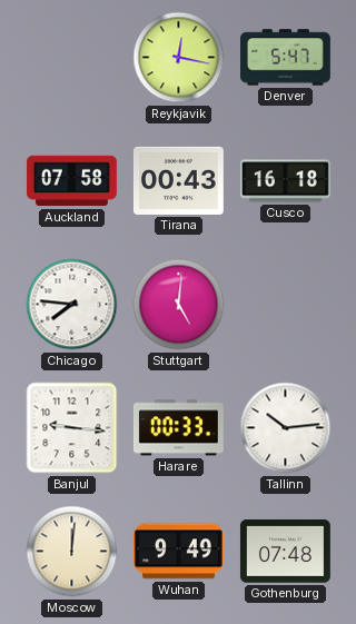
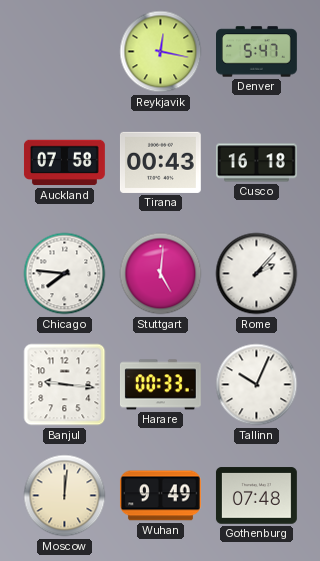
Rome: none -> 2:07
Tallinn: 10:14 -> 10:04
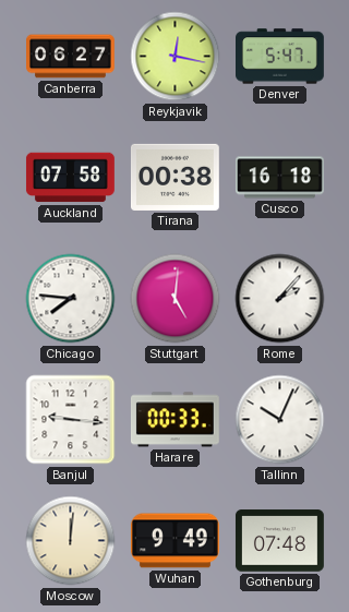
Canberra: none -> 06:27
Tirana: 00:43 -> 00:38
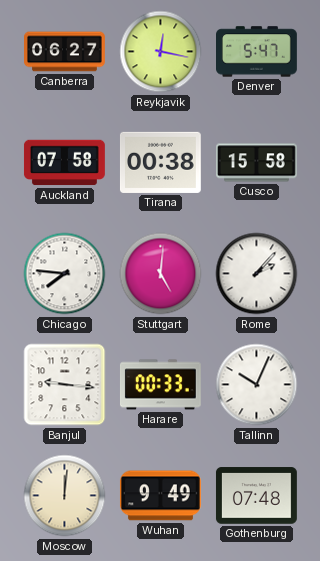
Cusco: 16:18 -> 15:58
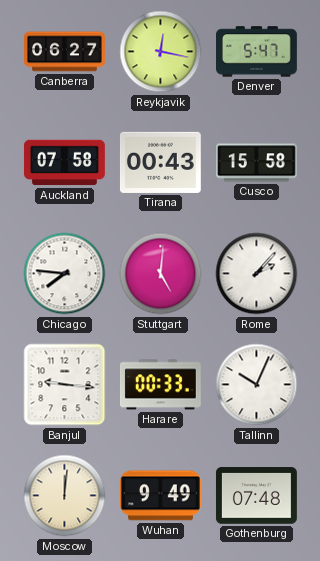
Tirana: 00:38 -> 00:43
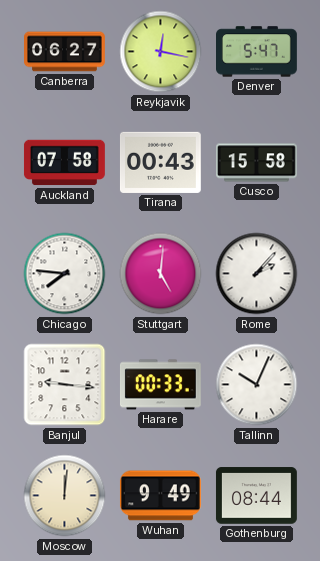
Gothenburg: 07:48 -> 08:44
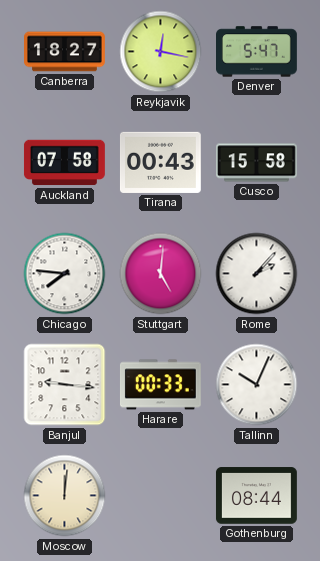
Canberra: 06:27 -> 18:27
Wuhan: 9:49 -> none
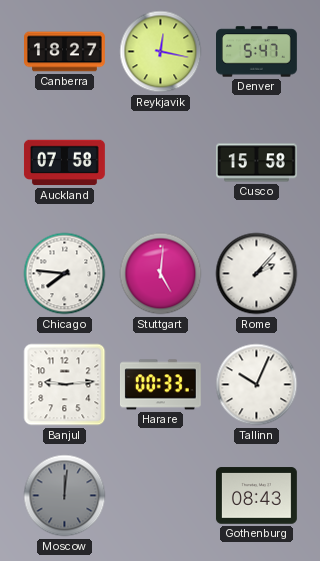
Tirana: 00:43 -> none
Banjul: 9:16 -> 9:14
Moscow dial: cream -> grey
Gothenburg: 08:44 -> 08:43
